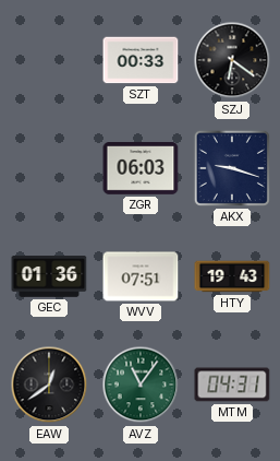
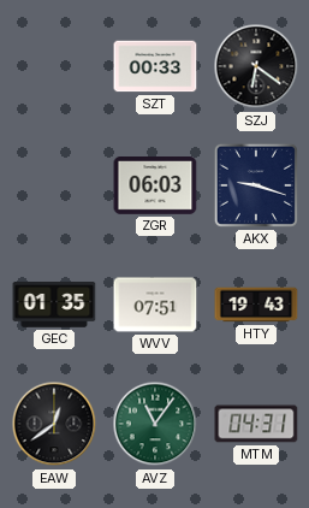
GEC: 01:36 -> 01:35
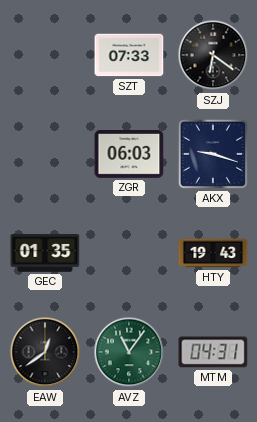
SZT: 00:33 -> 07:33
WVV: 07:51 -> none
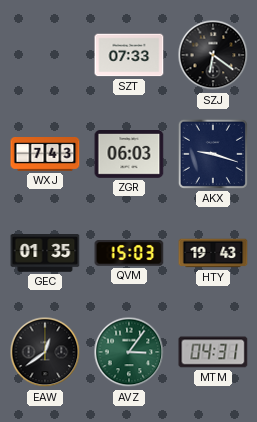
WXJ: none -> 7:43
QVM: none -> 15:03
AVZ: 11:06 -> 3:06
